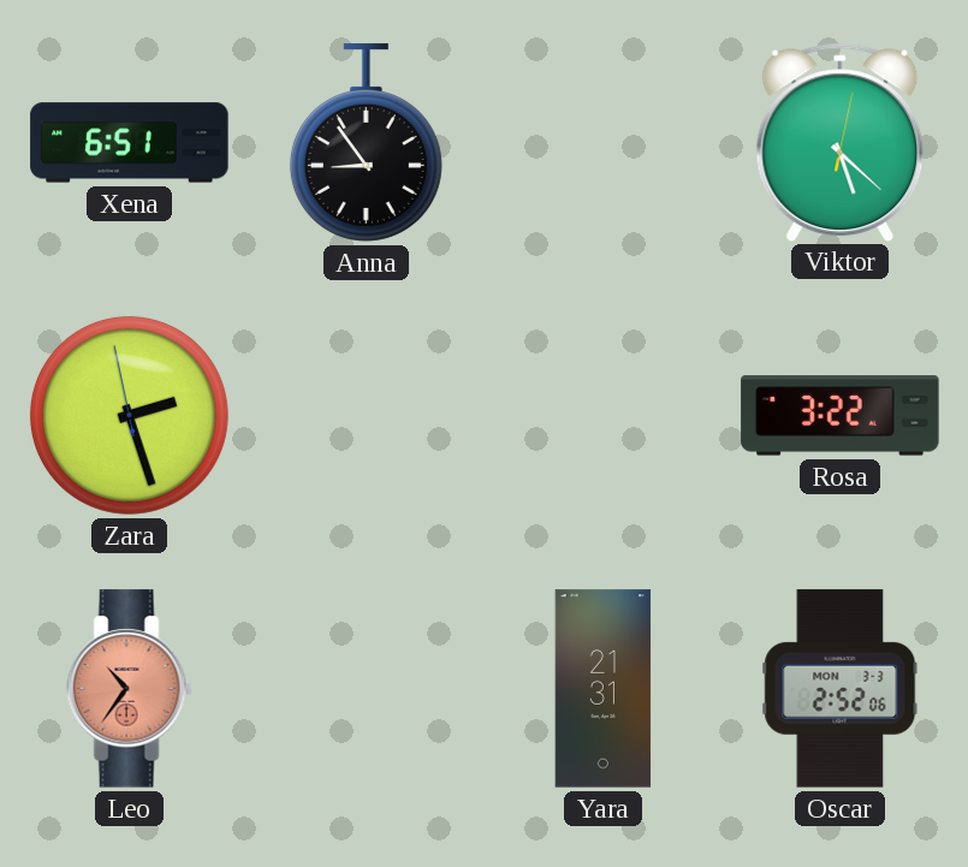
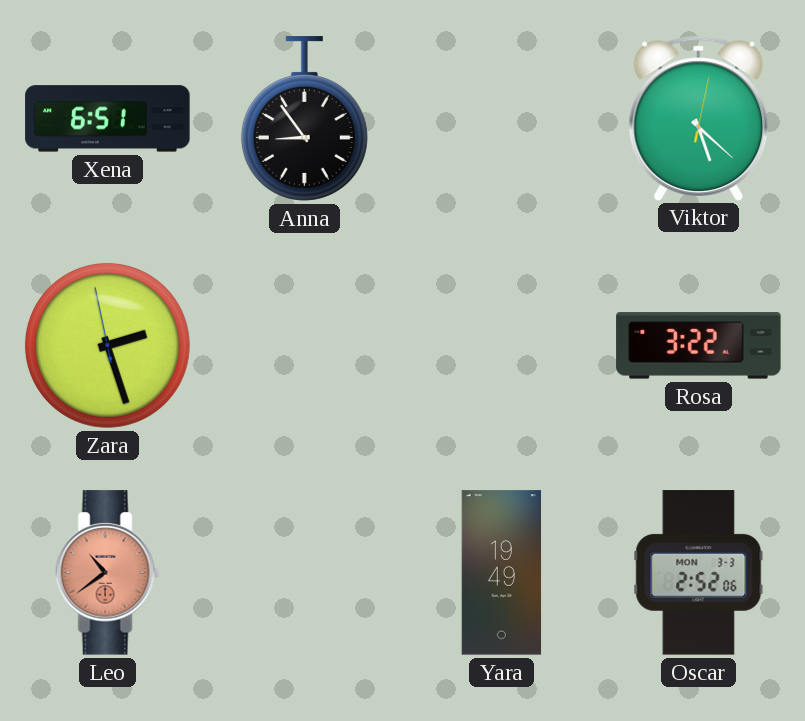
Leo: 10:36 -> 10:39
Yara: 21:31 -> 19:49
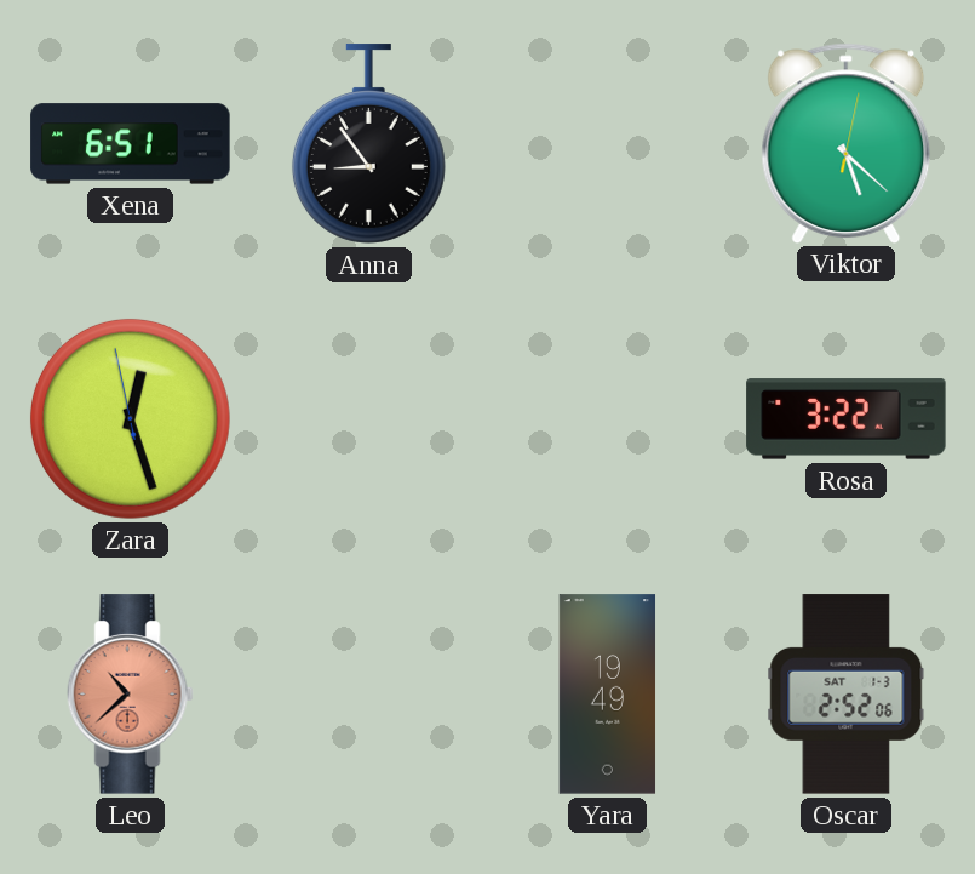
Zara: 2:26 -> 12:26
Leo: 10:39 -> 10:38
Oscar date: MON 3-3 -> SAT 1-3
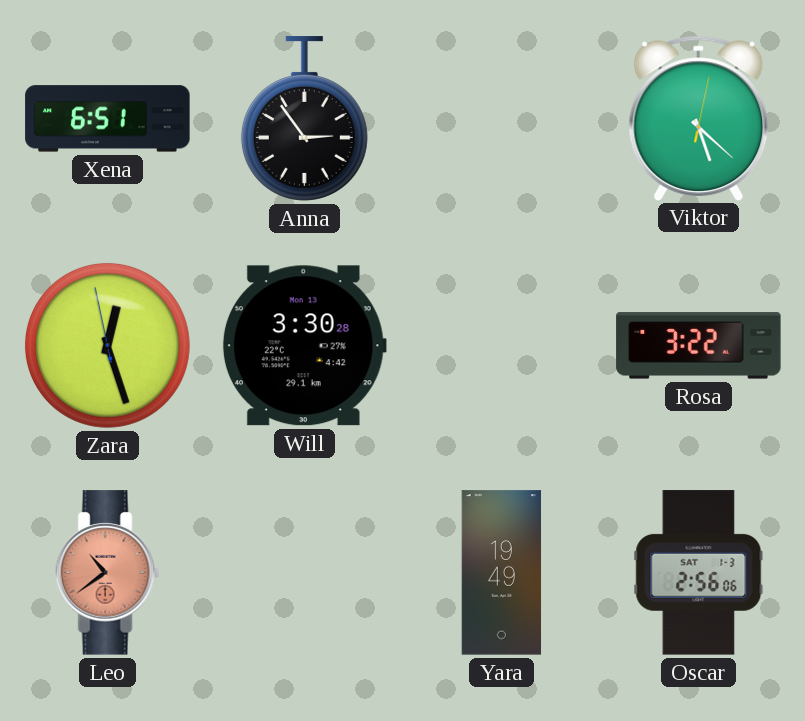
Anna: 8:54 -> 2:54
Will: none -> 3:30
Leo: 10:38 -> 10:39
Oscar: 2:52 -> 2:56
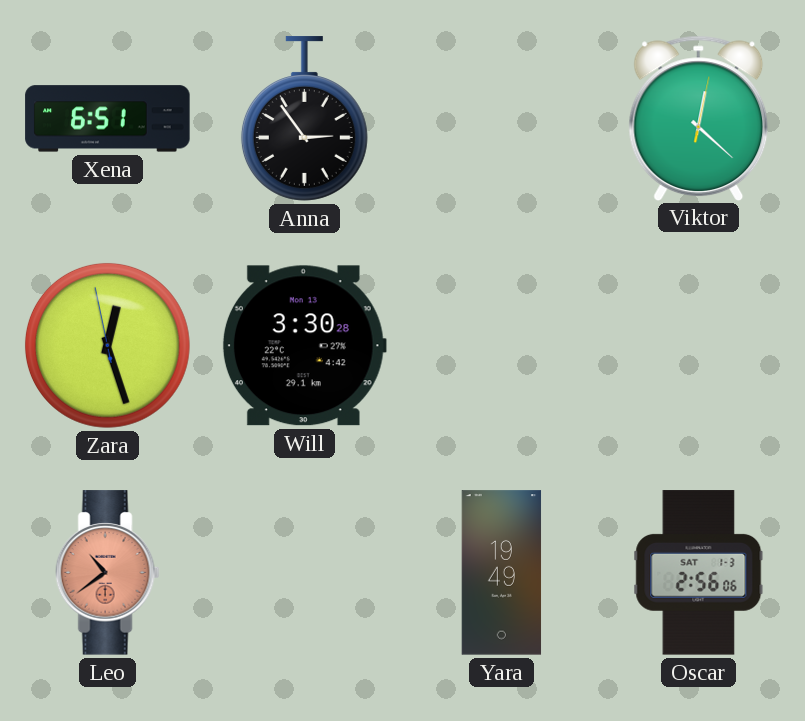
Viktor: 5:22 -> 12:22
Rosa: 3:22 -> none
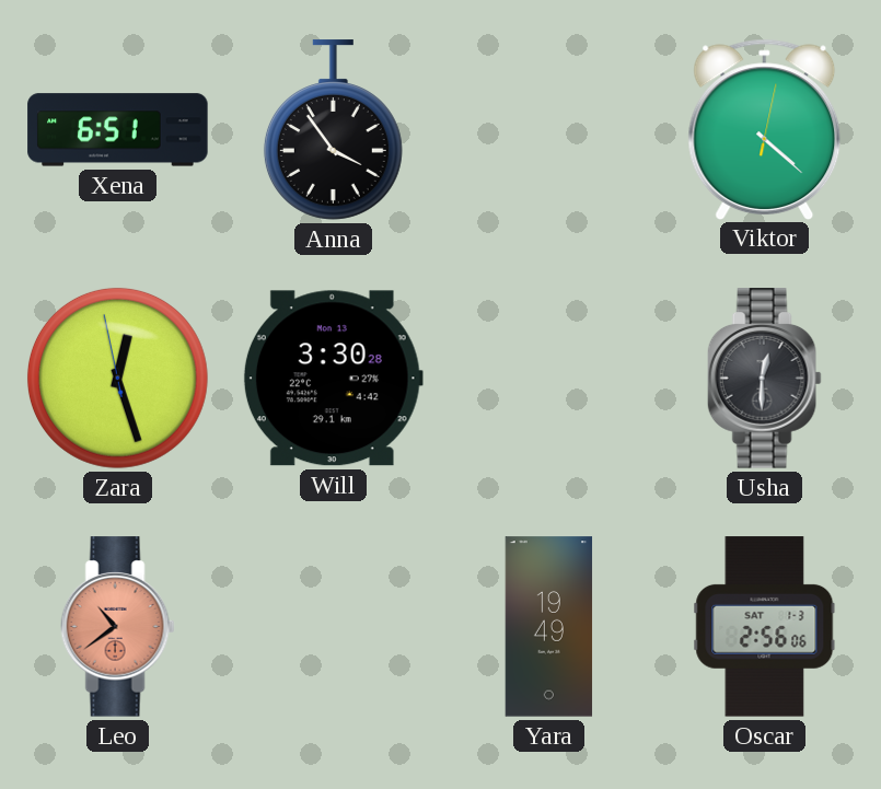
Anna: 2:54 -> 3:54
Viktor: 12:22 -> 4:22
Usha: none -> 12:30
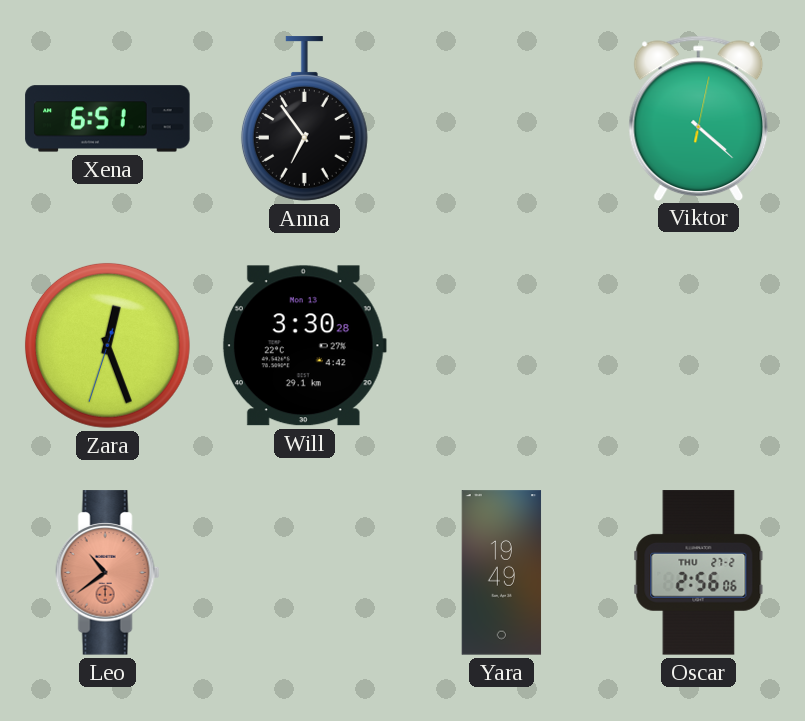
Anna: 3:54 -> 6:54
Zara: 12:26:58 -> 12:26:33
Usha: 12:30 -> none
Oscar date: SAT 1-3 -> THU 27-2
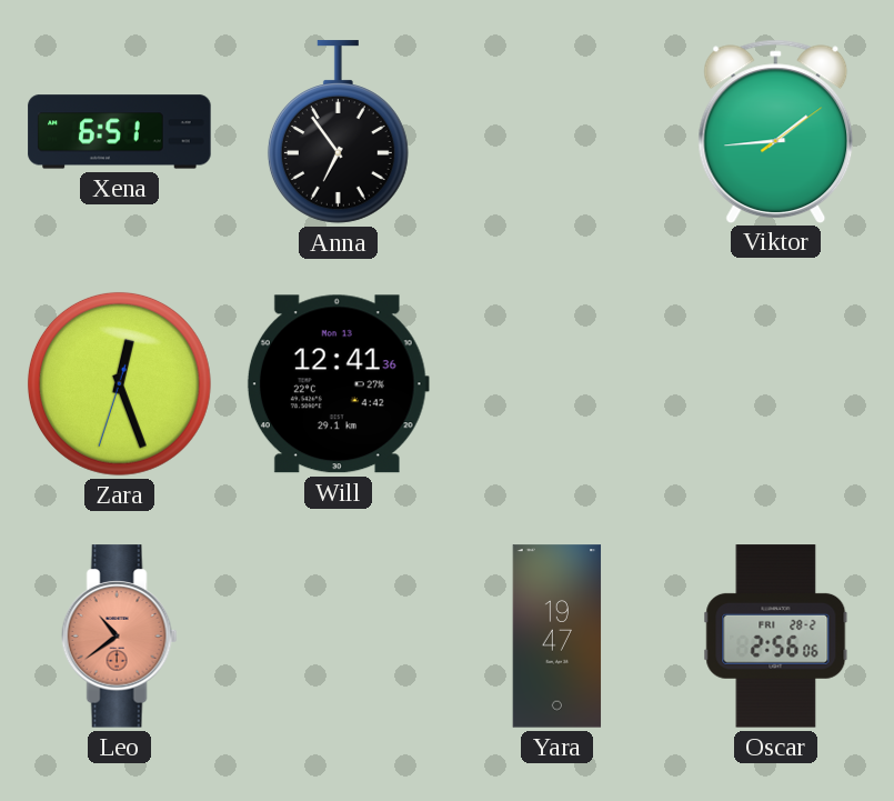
Viktor: 4:22 -> 1:44
Will: 3:30 -> 12:41
Yara: 19:49 -> 19:47
Oscar date: THU 27-2 -> FRI 28-2
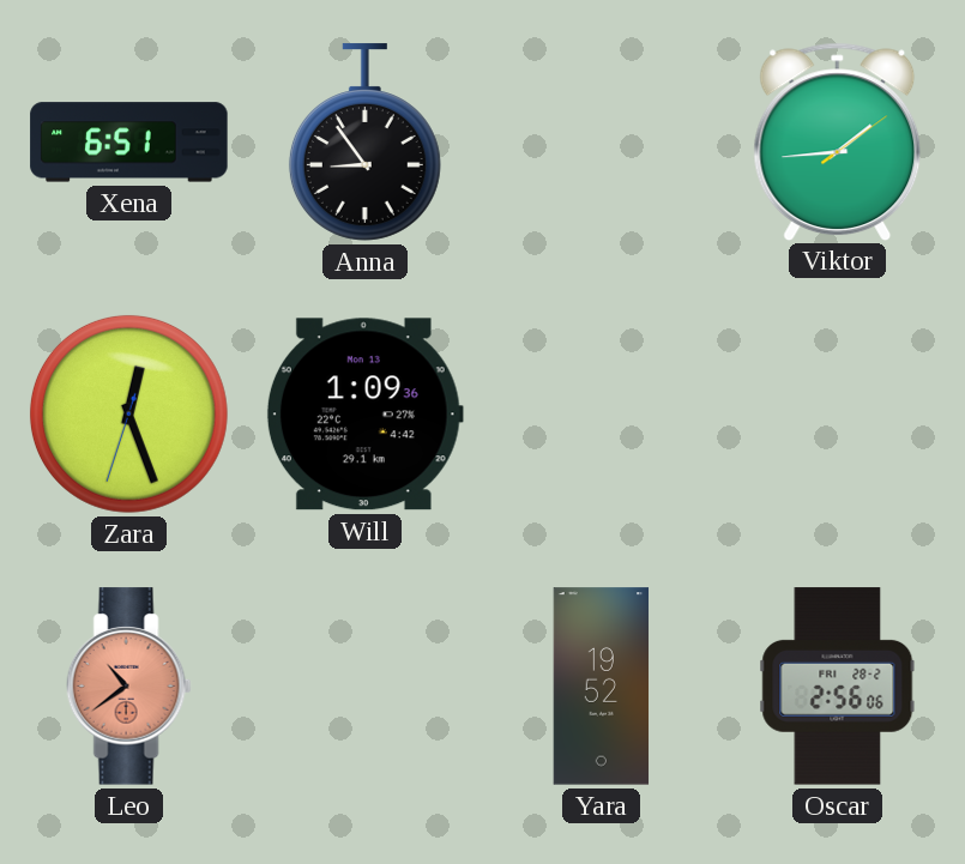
Anna: 6:54 -> 8:54
Will: 12:41 -> 1:09
Yara: 19:47 -> 19:52
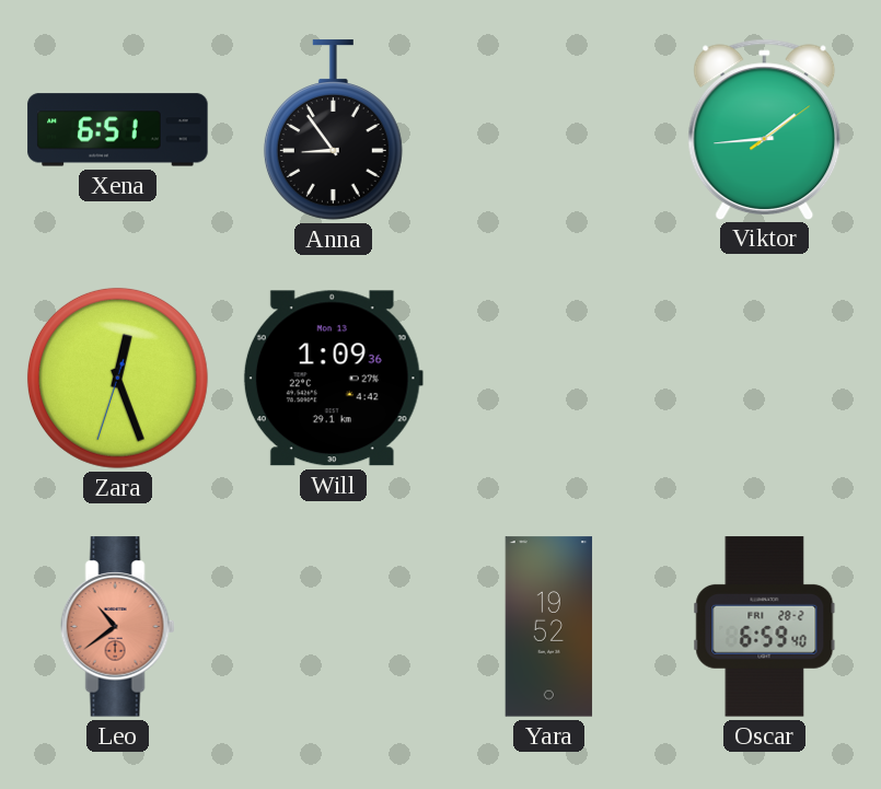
Oscar: 2:56 -> 6:59
